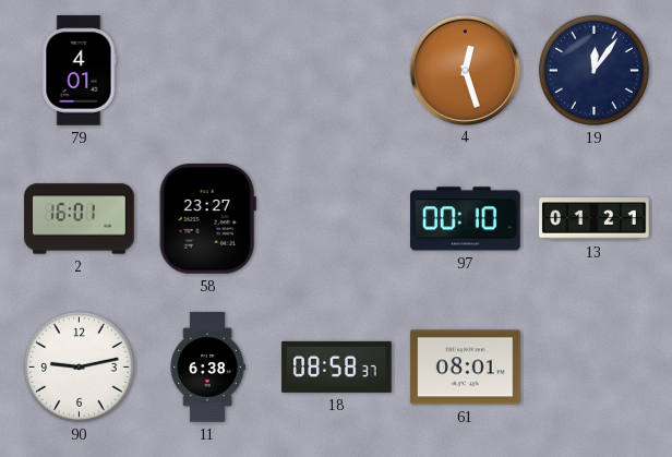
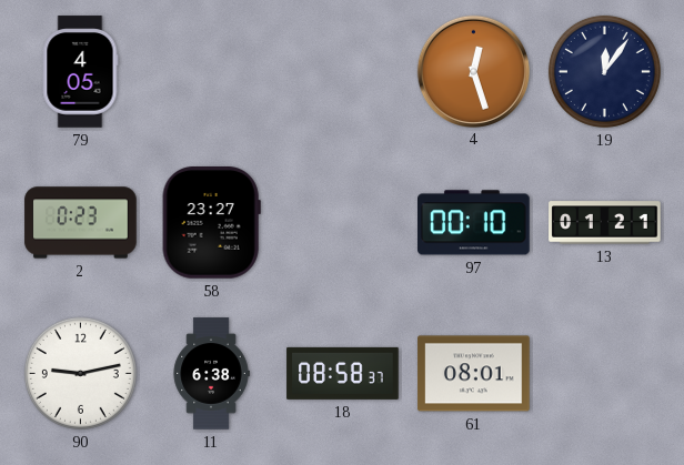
79: 4:01 -> 4:05
2: 16:01 -> 0:23
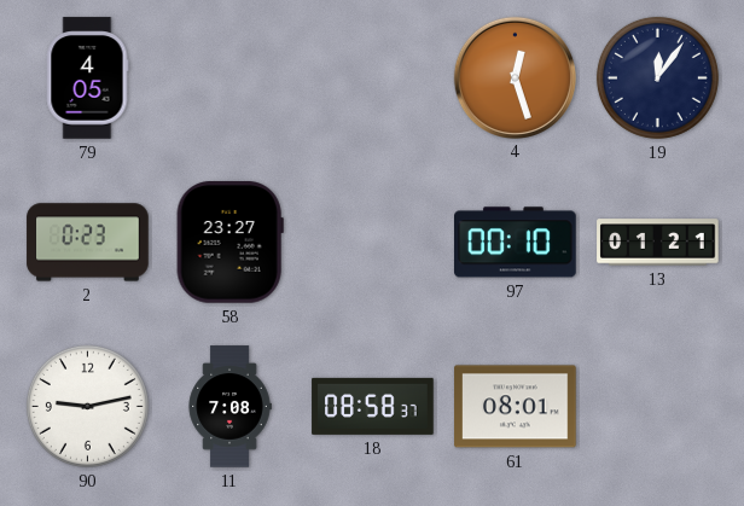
11: 6:38 -> 7:08
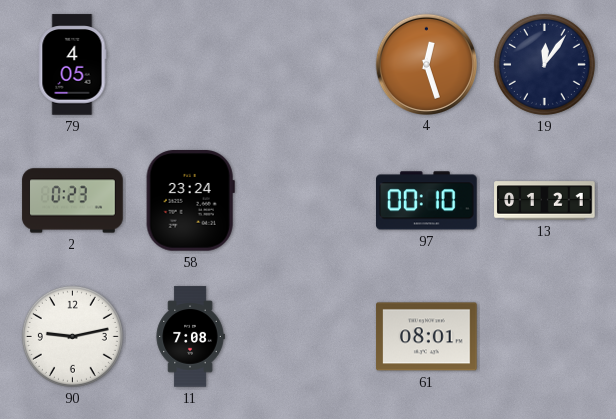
58: 23:27 -> 23:24
18: 08:58 -> none
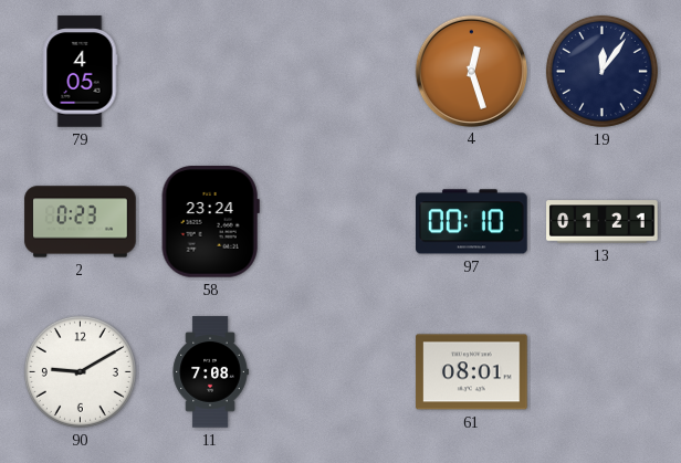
90: 9:13 -> 9:10
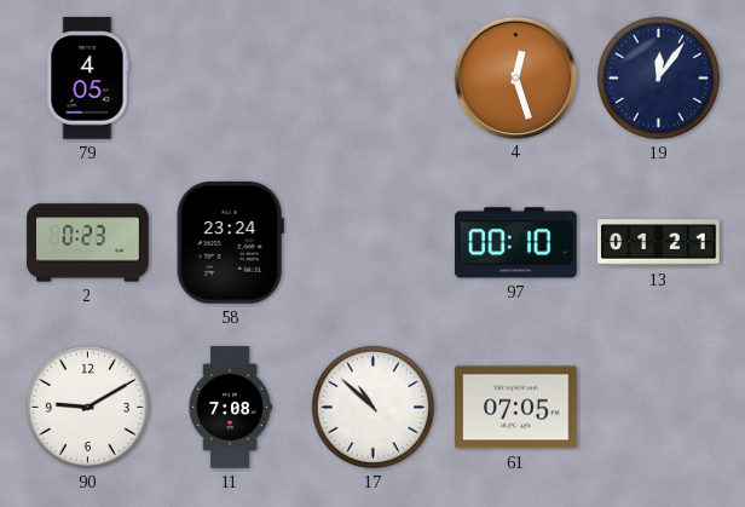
17: none -> 10:52
61: 08:01 -> 07:05
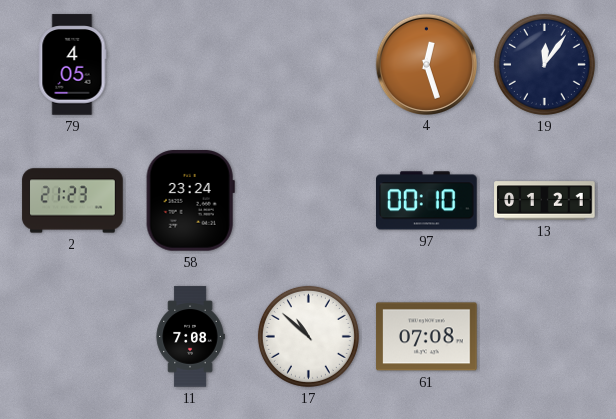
2: 0:23 -> 21:23
90: 9:10 -> none
61: 07:05 -> 07:08
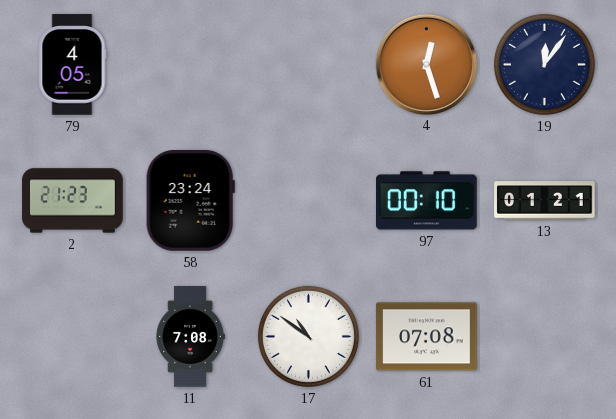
17: 10:52 -> 10:51
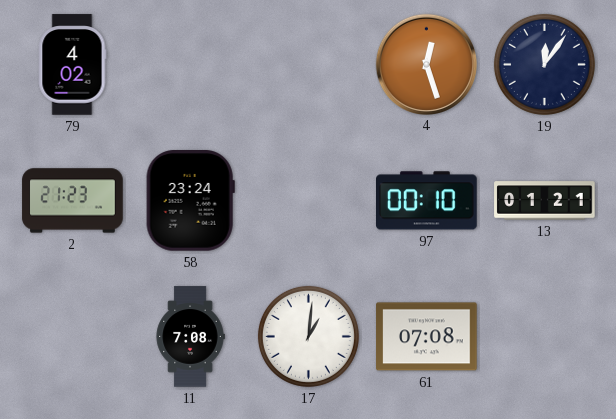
79: 4:05 -> 4:02
17: 10:51 -> 1:01
